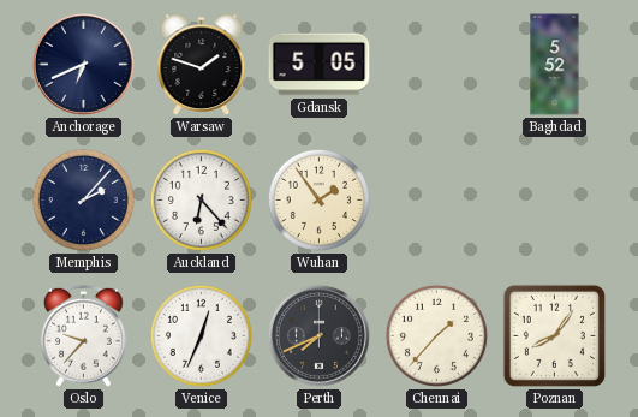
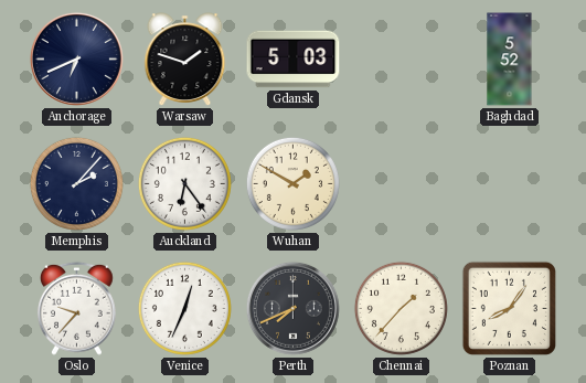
Gdansk: 5:05 -> 5:03
Auckland: 6:23 -> 6:24
Wuhan: 1:54 -> 1:50
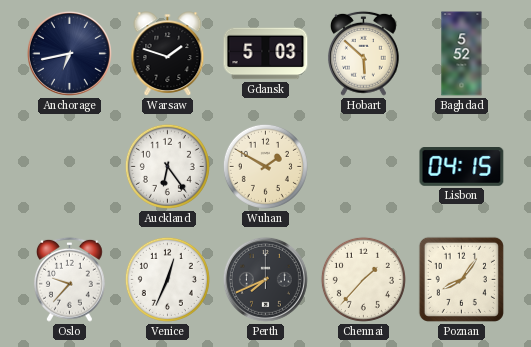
Anchorage: 6:41 -> 6:43
Hobart: none -> 5:52
Memphis: 2:07 -> none
Lisbon: none -> 04:15
